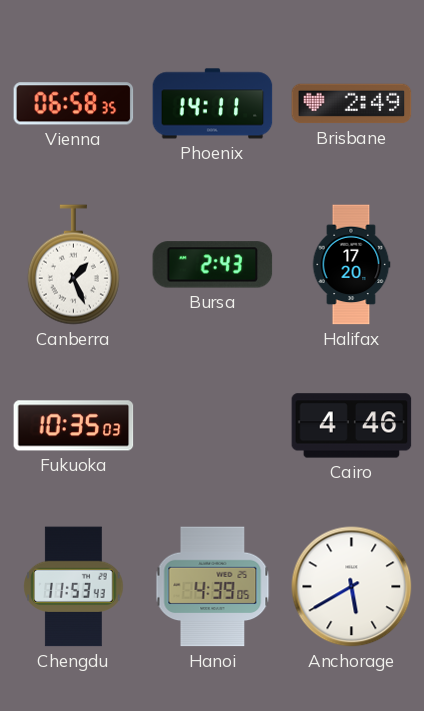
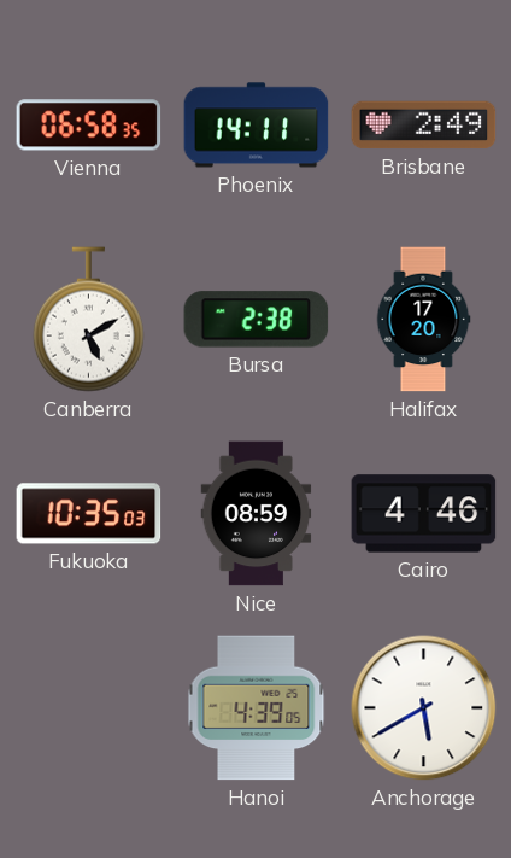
Canberra: 1:26 -> 5:10
Bursa: 2:43 -> 2:38
Nice: none -> 08:59
Chengdu: 11:53 -> none
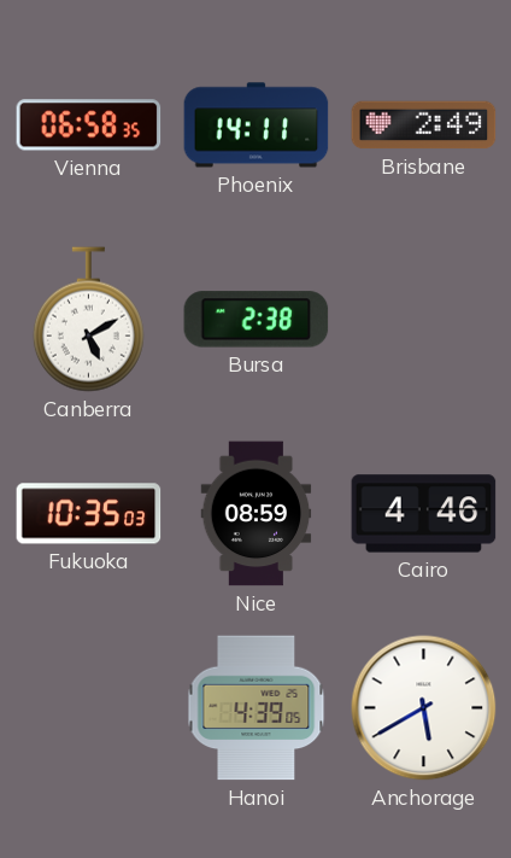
Halifax: 17:20 -> none
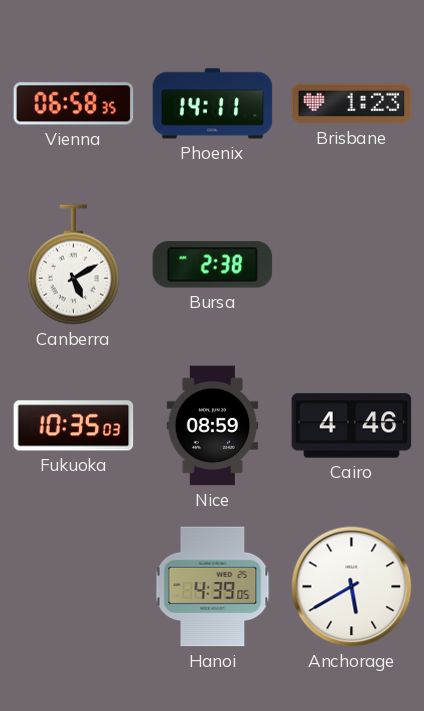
Brisbane: 2:49 -> 1:23
